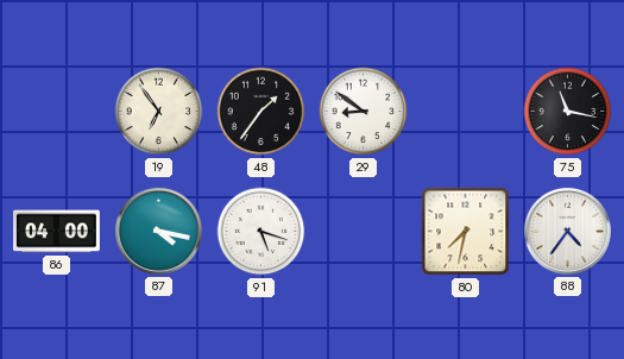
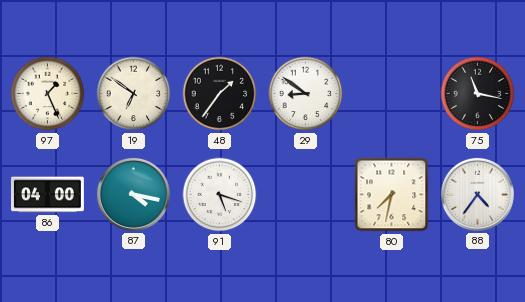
97: none -> 1:26
19: 6:54 -> 6:51
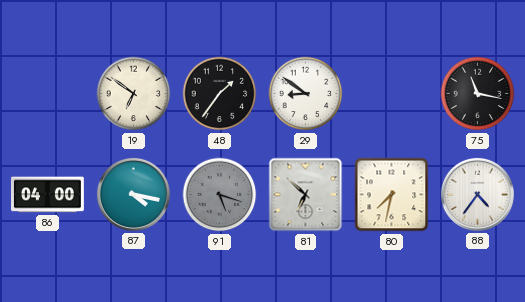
97: 1:26 -> none
91 dial: white -> grey
81: none -> 6:52
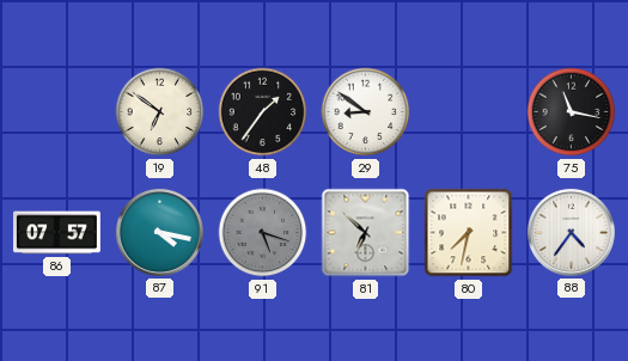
86: 04:00 -> 07:57
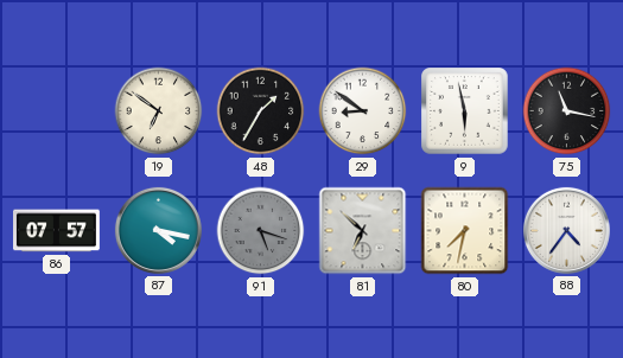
48: 1:36 -> 1:35
9: none -> 5:58
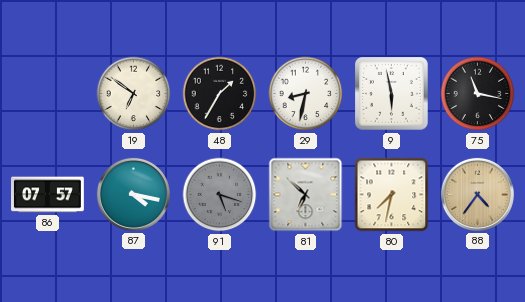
29: 8:51 -> 8:32
88 dial: white -> champagne
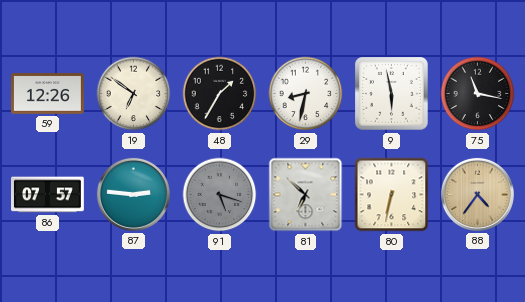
59: none -> 12:26
87: 4:17 -> 2:46
80: 7:32 -> 6:32
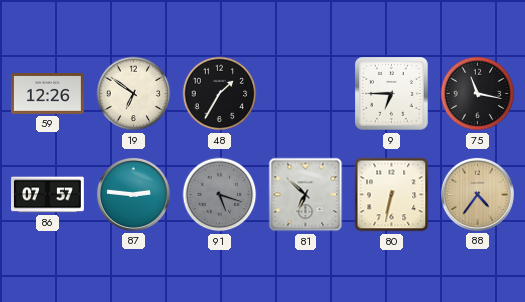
29: 8:32 -> none
9: 5:58 -> 6:45
